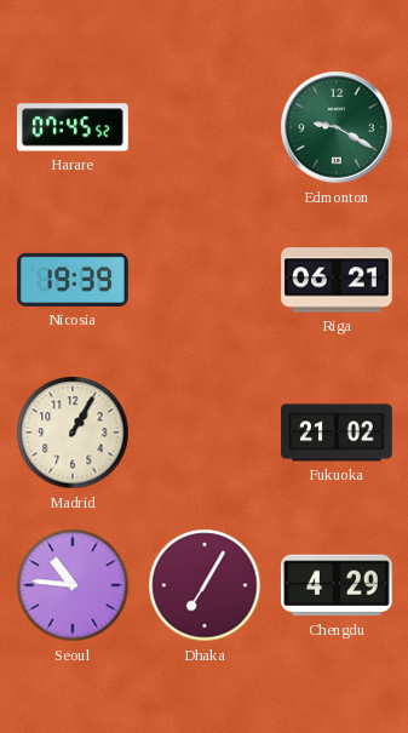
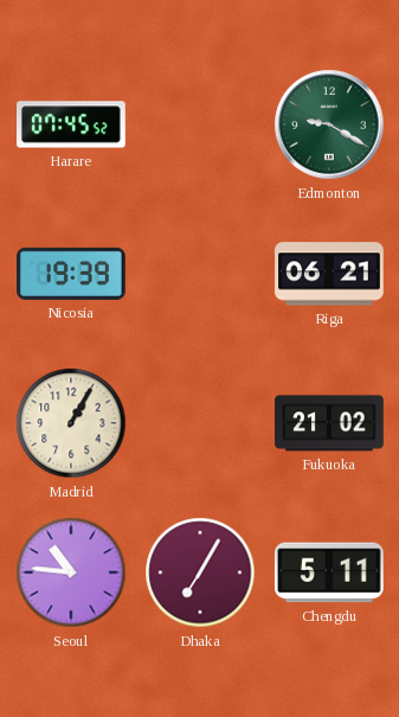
Chengdu: 4:29 -> 5:11
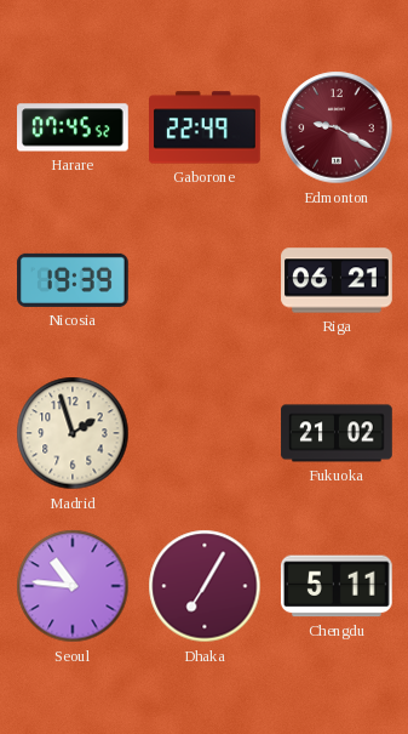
Gaborone: none -> 22:49
Edmonton dial: green -> burgundy
Madrid: 1:05 -> 1:57
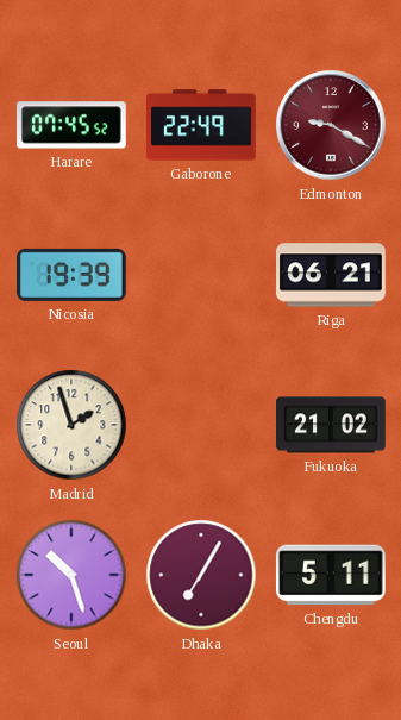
Seoul: 10:46 -> 10:27
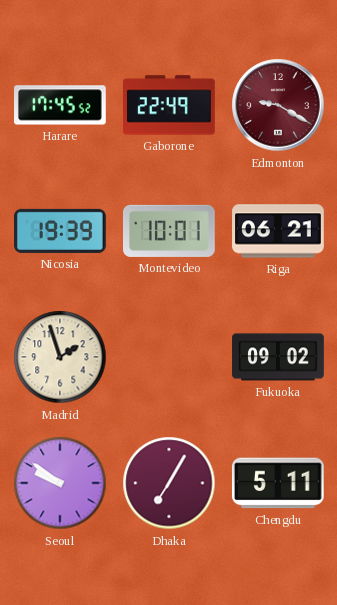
Harare: 07:45 -> 17:45
Montevideo: none -> 10:01
Fukuoka: 21:02 -> 09:02
Seoul: 10:27 -> 9:51
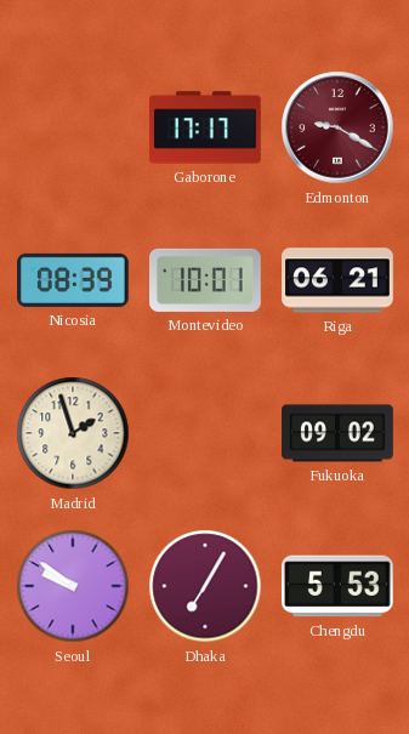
Harare: 17:45 -> none
Gaborone: 22:49 -> 17:17
Nicosia: 19:39 -> 08:39
Chengdu: 5:11 -> 5:53
